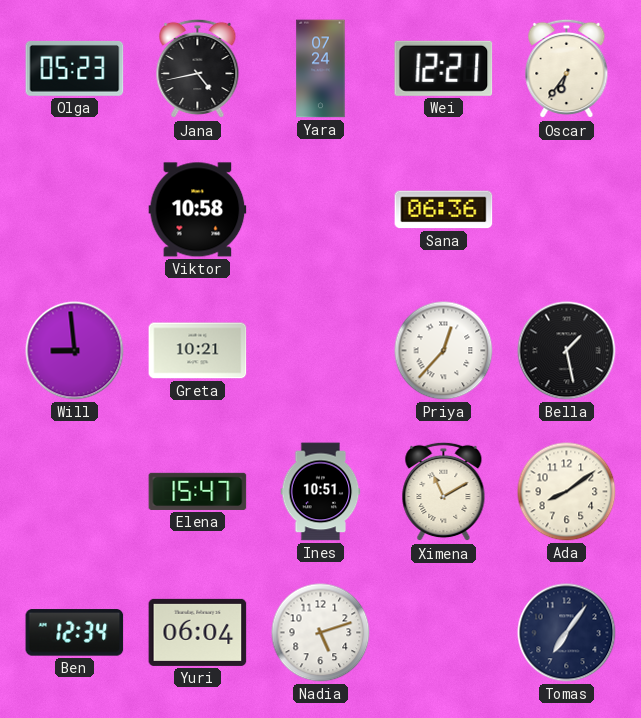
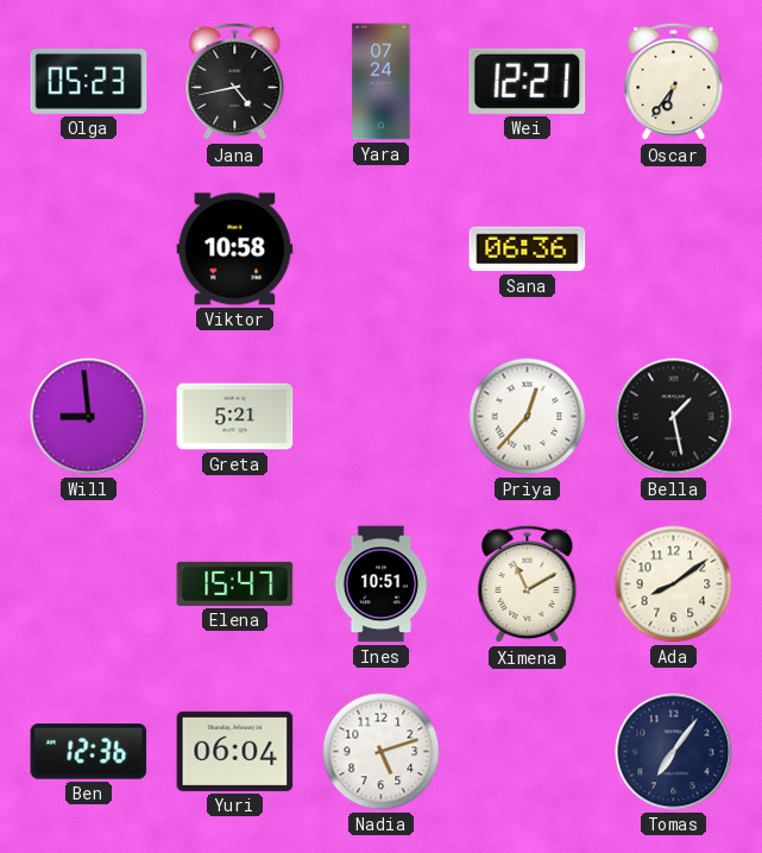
Greta: 10:21 -> 5:21
Ben: 12:34 -> 12:36
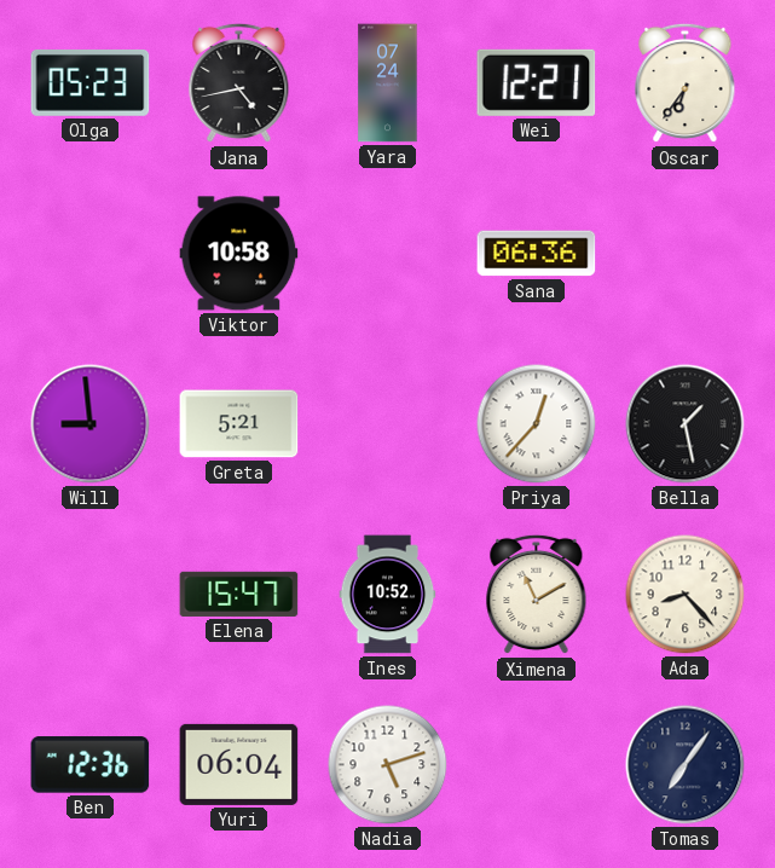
Ines: 10:51 -> 10:52
Ada: 8:09 -> 8:23
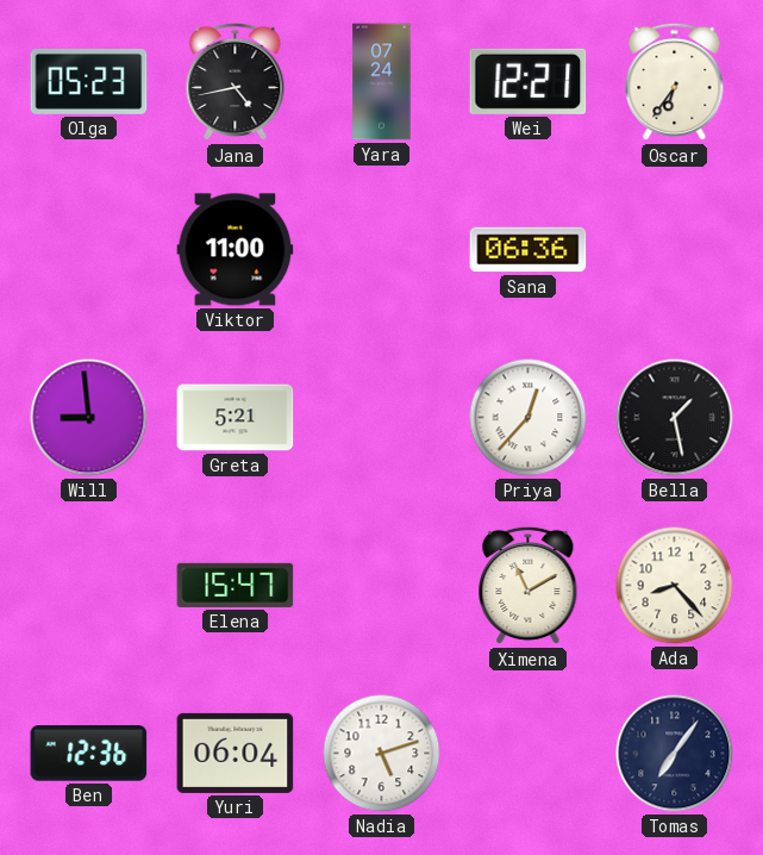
Viktor: 10:58 -> 11:00
Ines: 10:52 -> none
